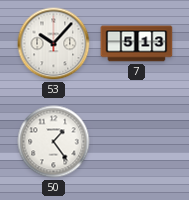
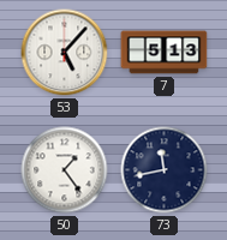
53: 10:07 -> 5:07
73: none -> 11:43
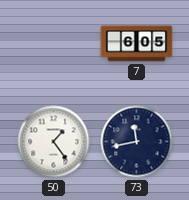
53: 5:07 -> none
7: 5:13 -> 6:05
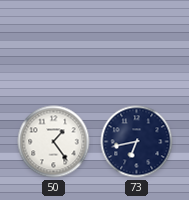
7: 6:05 -> none
73: 11:43 -> 6:43
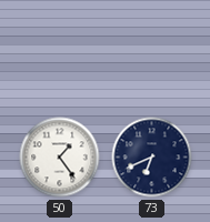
73: 6:43 -> 6:41
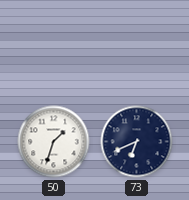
50: 1:24 -> 1:33
